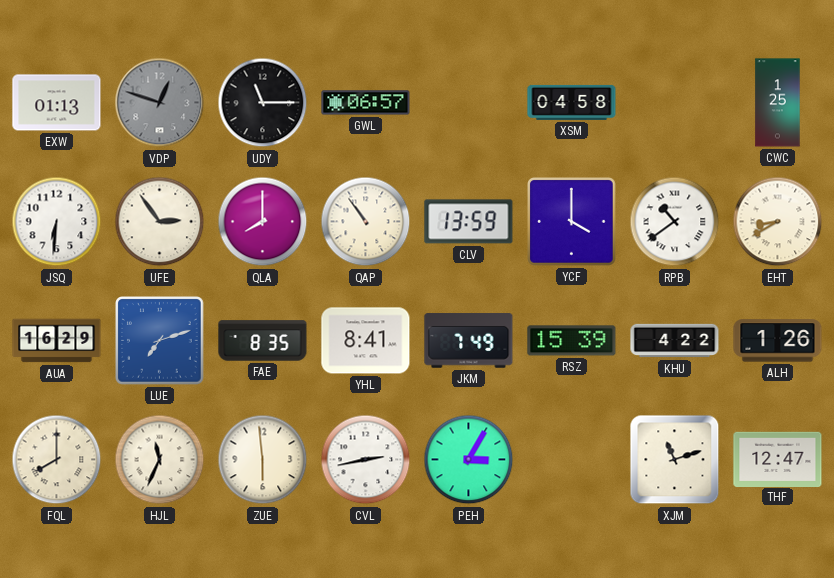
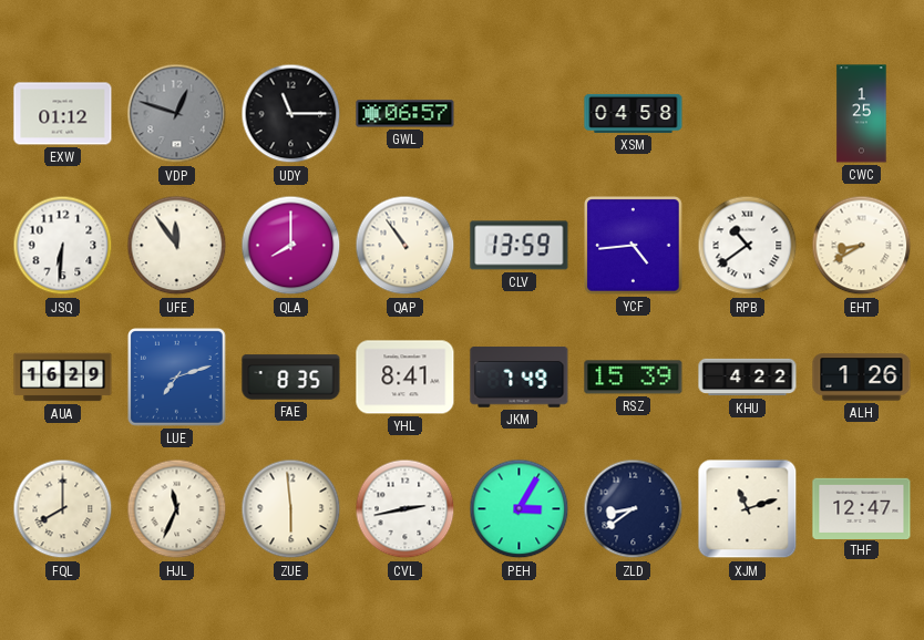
EXW: 01:13 -> 01:12
UFE: 2:54 -> 11:54
YCF: 4:00 -> 4:44
ZLD: none -> 8:39
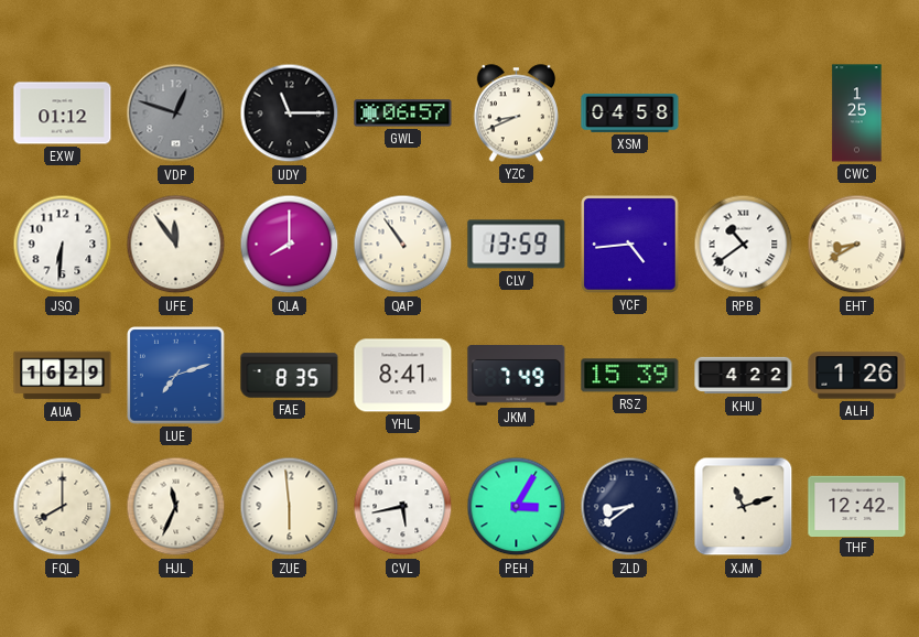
YZC: none -> 8:41
CVL: 2:43 -> 5:43
THF: 12:47 -> 12:42
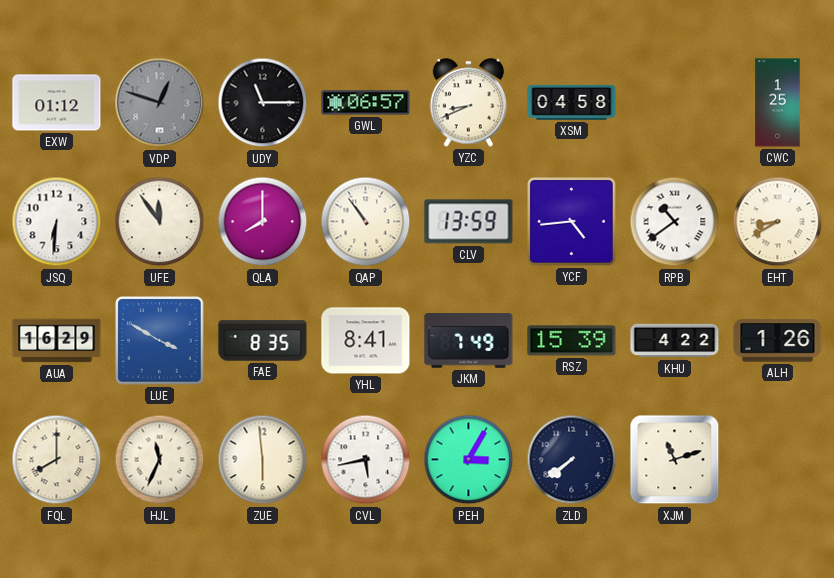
LUE: 7:12 -> 3:50
ZLD: 8:39 -> 7:39
THF: 12:42 -> none
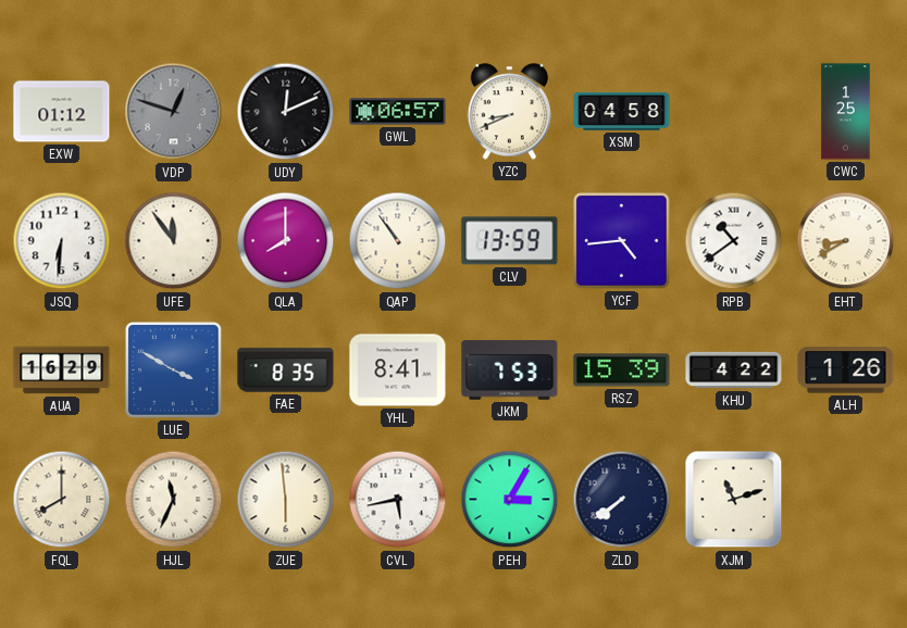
UDY: 11:15 -> 12:11
JKM: 7:49 -> 7:53
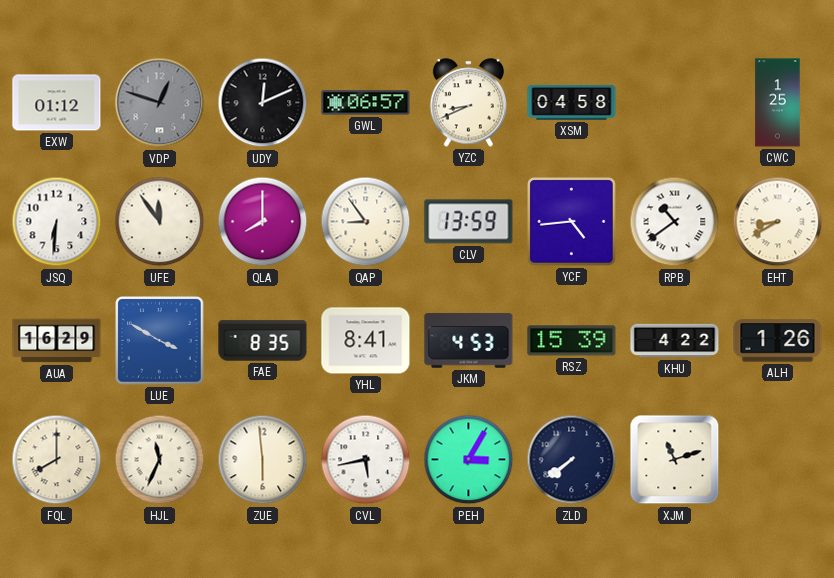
QAP: 10:54 -> 8:54
JKM: 7:53 -> 4:53
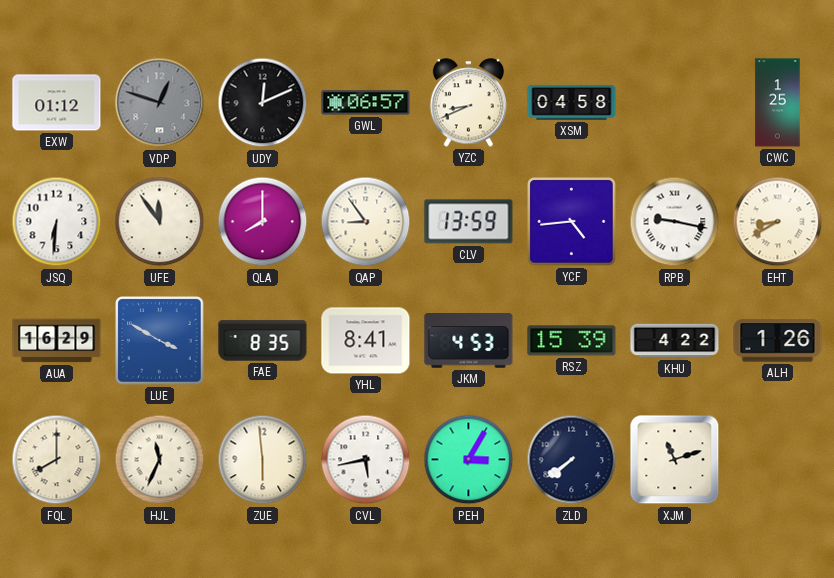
RPB: 10:39 -> 9:17
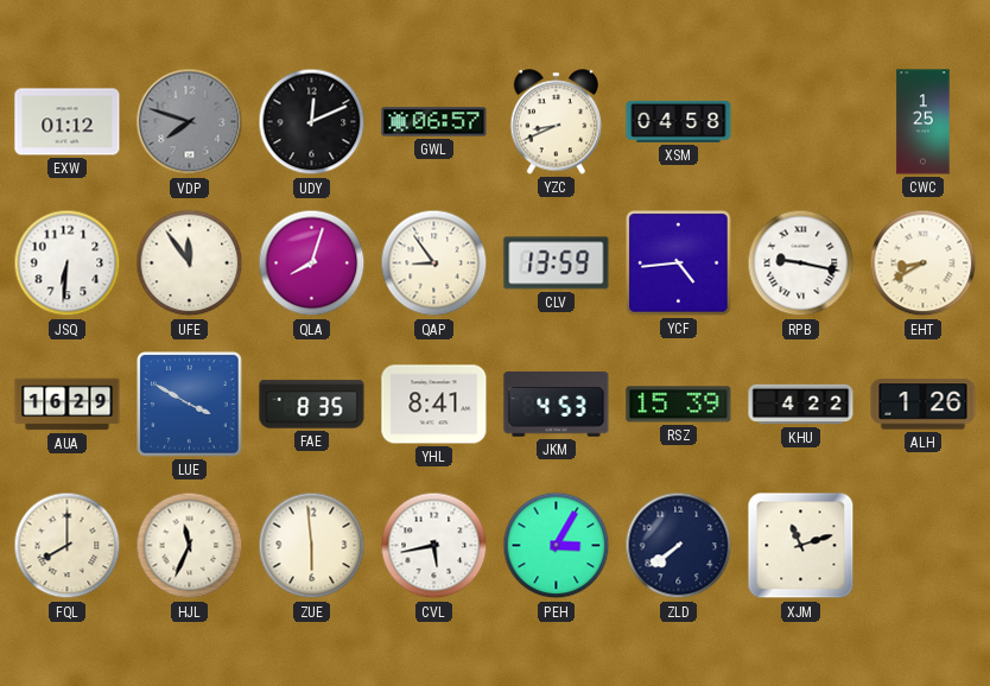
VDP: 12:48 -> 7:48
QLA: 8:00 -> 8:03
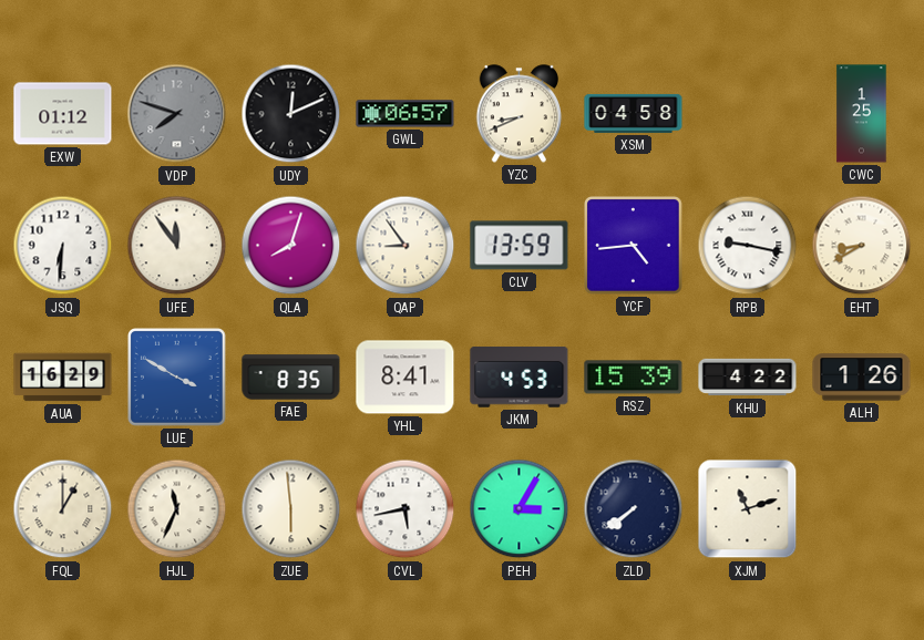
FQL: 8:00 -> 1:00
